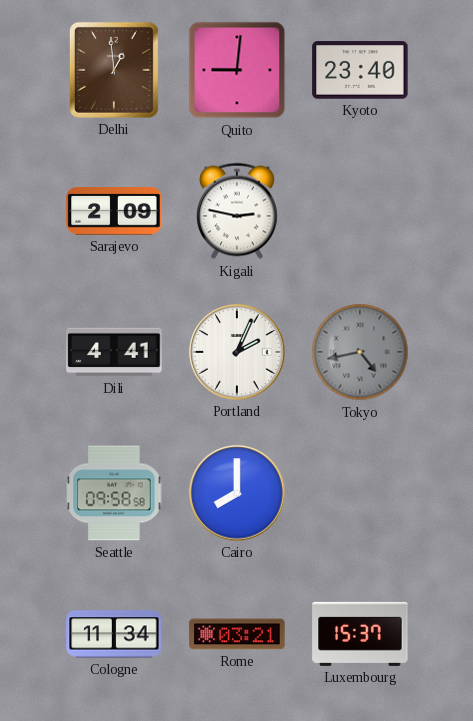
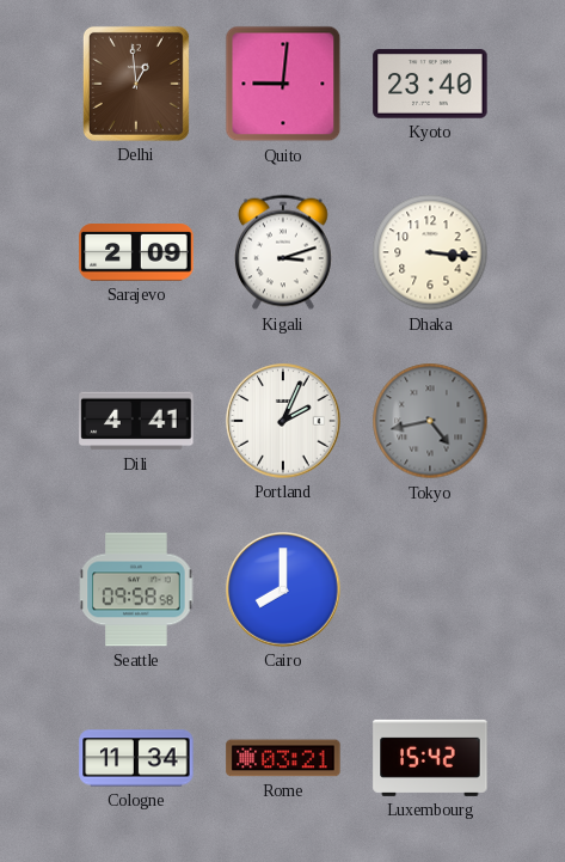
Kigali: 2:47 -> 3:12
Dhaka: none -> 3:16
Luxembourg: 15:37 -> 15:42
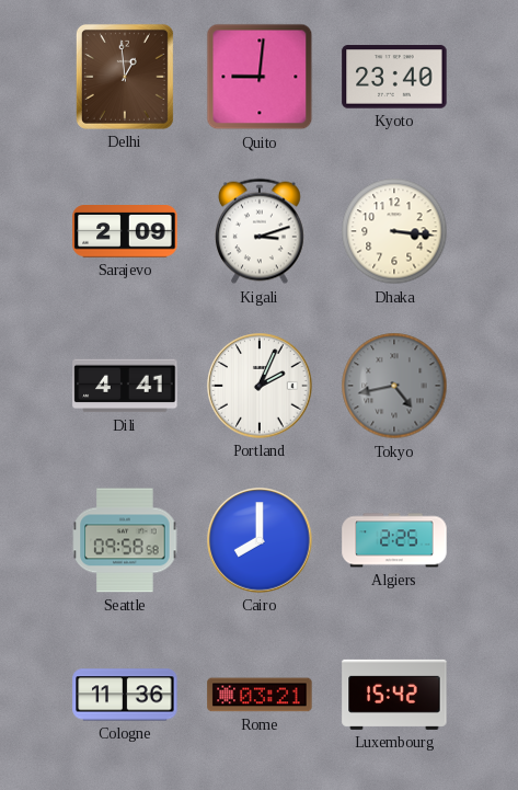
Algiers: none -> 2:25
Cologne: 11:34 -> 11:36
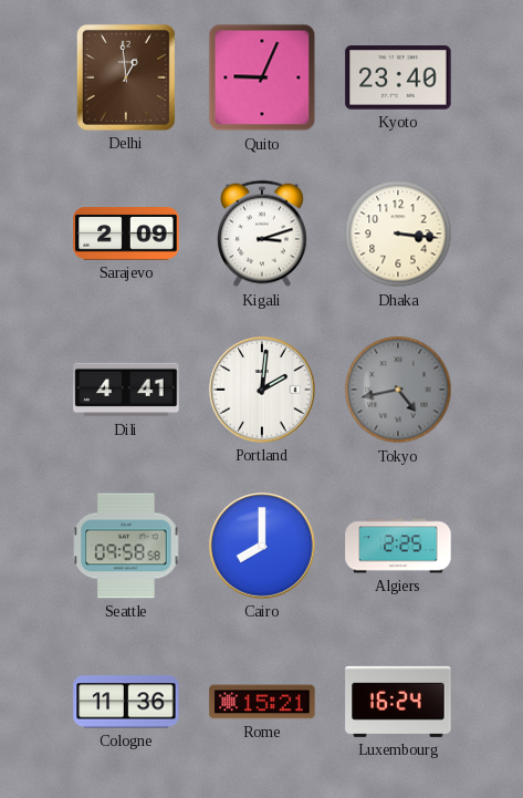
Quito: 9:01 -> 9:04
Portland: 2:04 -> 2:01
Rome: 03:21 -> 15:21
Luxembourg: 15:42 -> 16:24
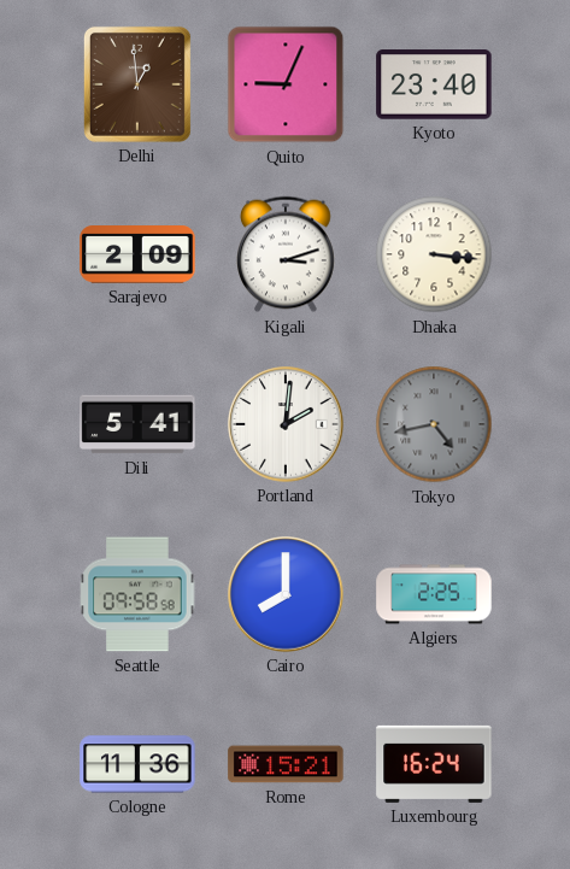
Dili: 4:41 -> 5:41
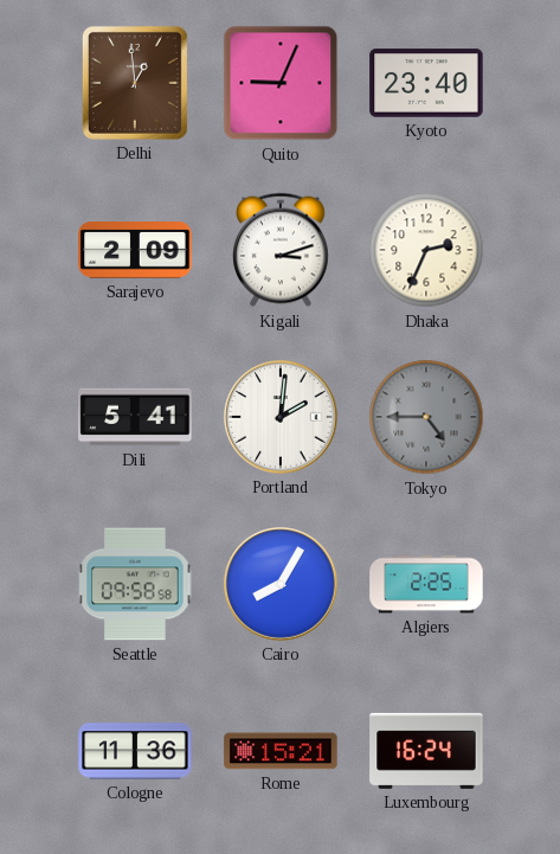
Dhaka: 3:16 -> 2:34
Tokyo: 4:43 -> 4:45
Cairo: 8:00 -> 8:05
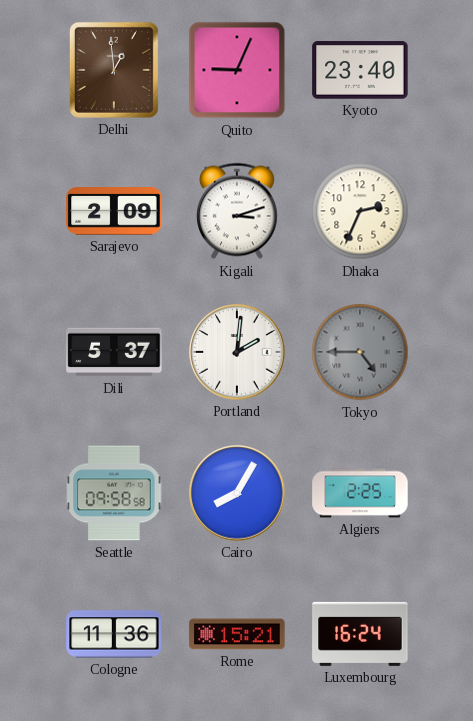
Dili: 5:41 -> 5:37
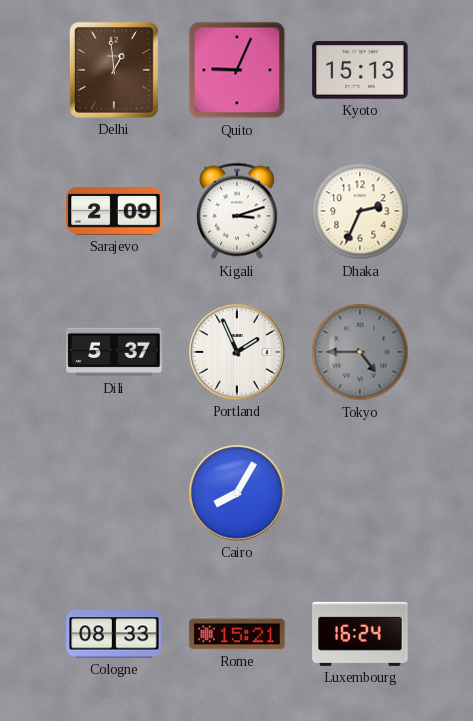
Kyoto: 23:40 -> 15:13
Portland: 2:01 -> 1:56
Seattle: 09:58 -> none
Algiers: 2:25 -> none
Cologne: 11:36 -> 08:33
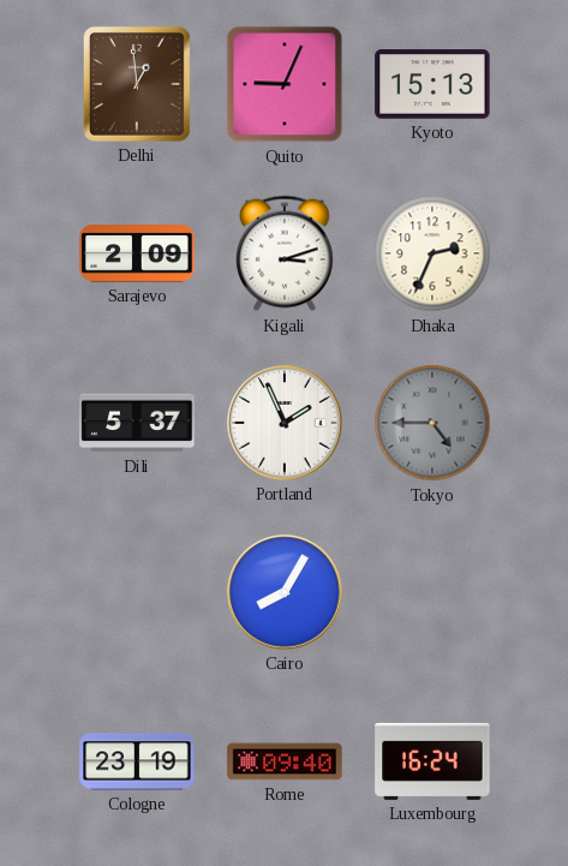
Cologne: 08:33 -> 23:19
Rome: 15:21 -> 09:40
